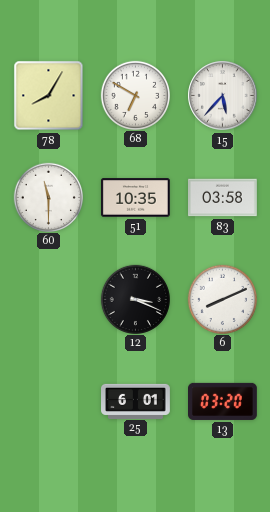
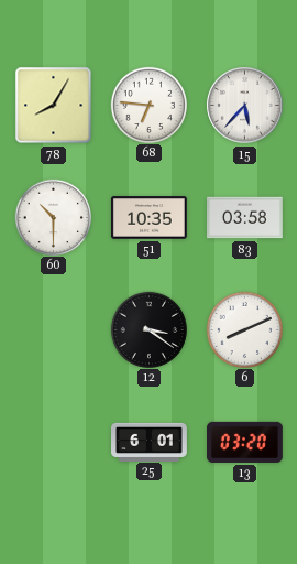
68: 6:50 -> 6:46
60: 11:30 -> 10:30
12: 3:19 -> 3:21
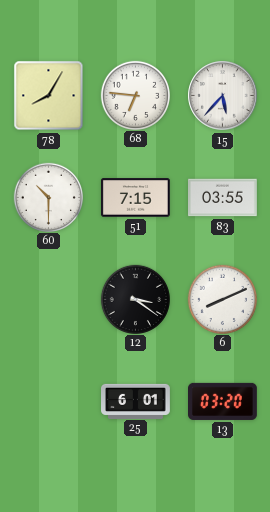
51: 10:35 -> 7:15
83: 03:58 -> 03:55
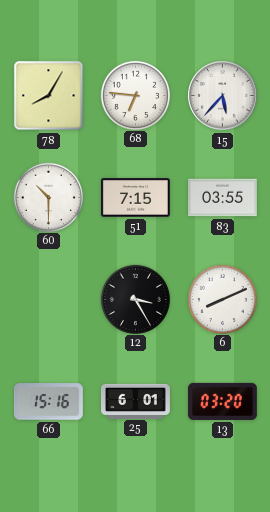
12: 3:21 -> 3:25
66: none -> 15:16
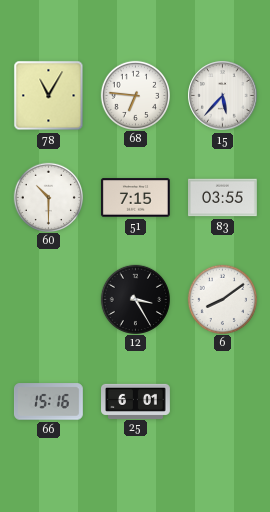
78: 8:05 -> 11:05
6: 8:11 -> 8:09
13: 03:20 -> none
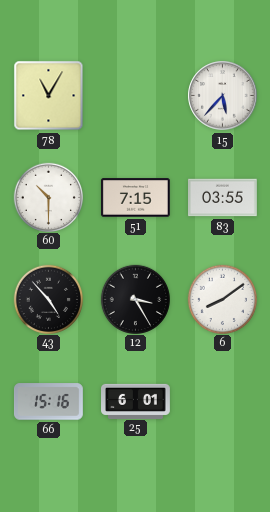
68: 6:46 -> none
43: none -> 4:53
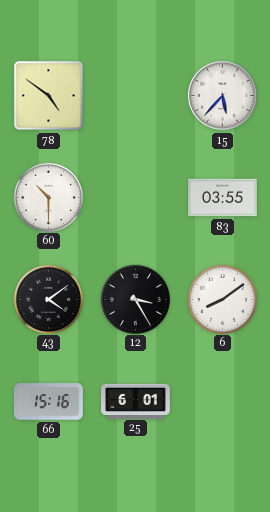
78: 11:05 -> 4:51
51: 7:15 -> none
43: 4:53 -> 4:09
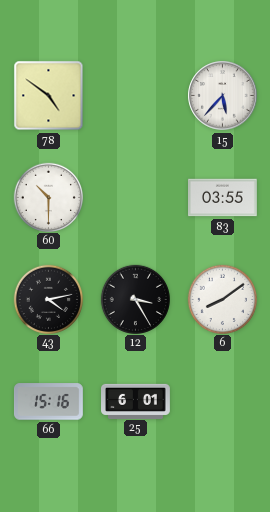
43: 4:09 -> 4:13
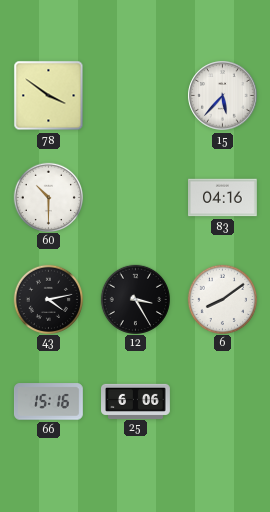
78: 4:51 -> 3:51
83: 03:55 -> 04:16
25: 6:01 -> 6:06
